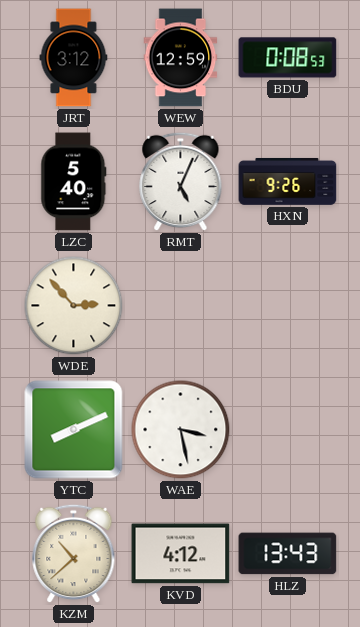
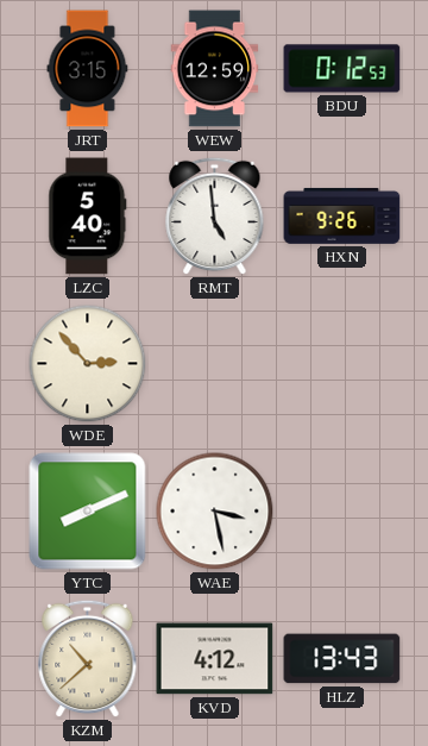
JRT: 3:12 -> 3:15
BDU: 0:08 -> 0:12
RMT: 5:04 -> 4:59
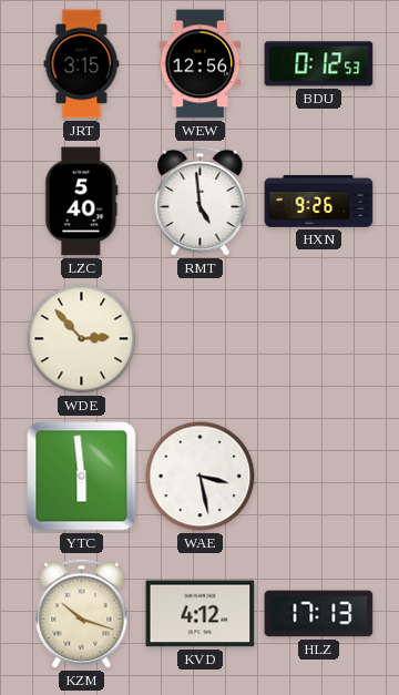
WEW: 12:59 -> 12:56
YTC: 8:11 -> 5:59
KZM: 10:38 -> 10:18
HLZ: 13:43 -> 17:13
